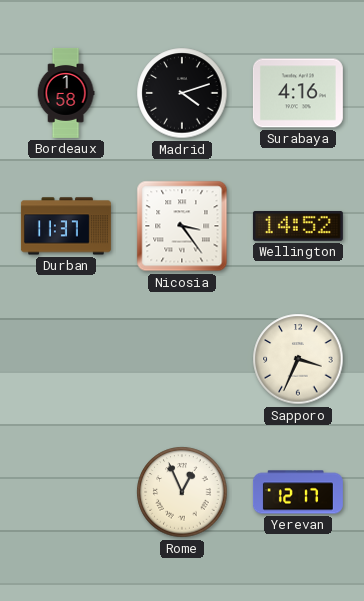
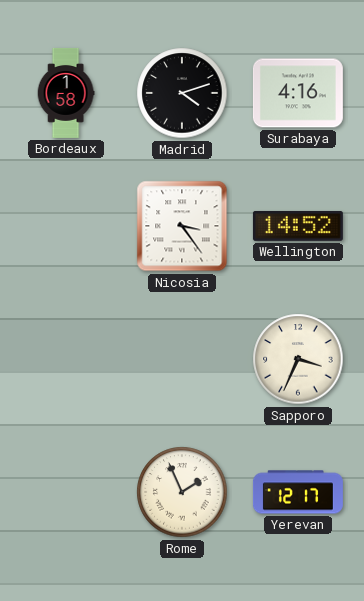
Durban: 11:37 -> none
Rome: 12:56 -> 1:56
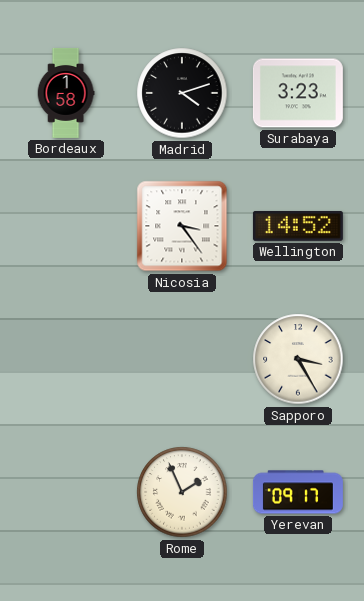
Surabaya: 4:16 -> 3:23
Sapporo: 3:34 -> 3:25
Yerevan: 12:17 -> 09:17
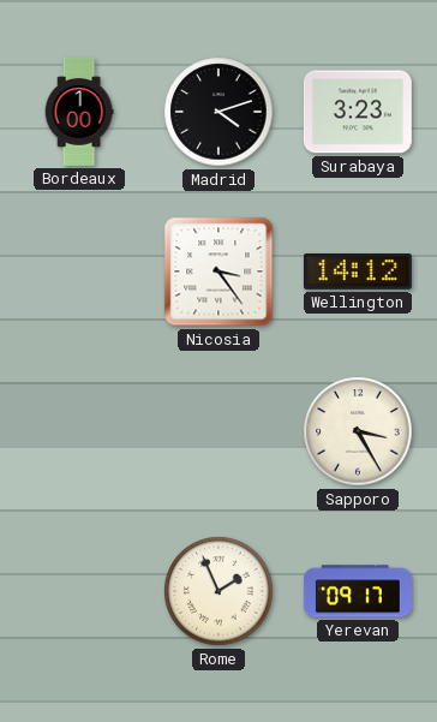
Bordeaux: 1:58 -> 1:00
Wellington: 14:52 -> 14:12
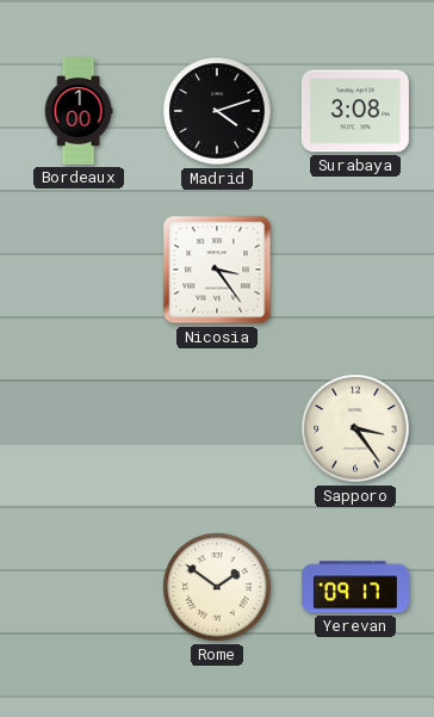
Surabaya: 3:23 -> 3:08
Wellington: 14:12 -> none
Sapporo: 3:25 -> 3:24
Rome: 1:56 -> 1:51
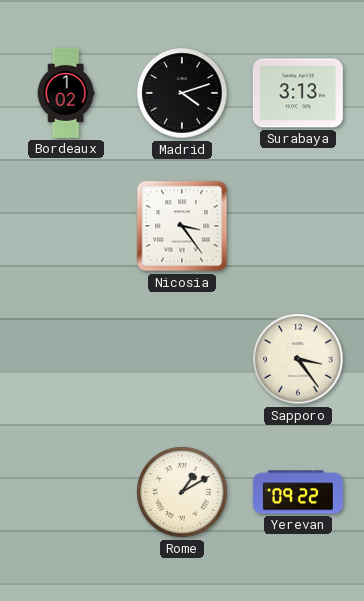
Bordeaux: 1:00 -> 1:02
Surabaya: 3:08 -> 3:13
Rome: 1:51 -> 1:10
Yerevan: 09:17 -> 09:22
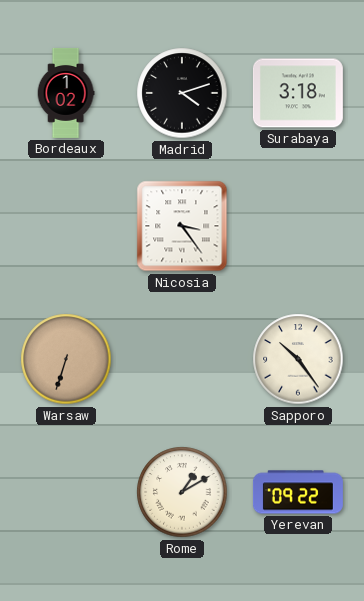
Surabaya: 3:13 -> 3:18
Warsaw: none -> 6:33
Sapporo: 3:24 -> 10:24
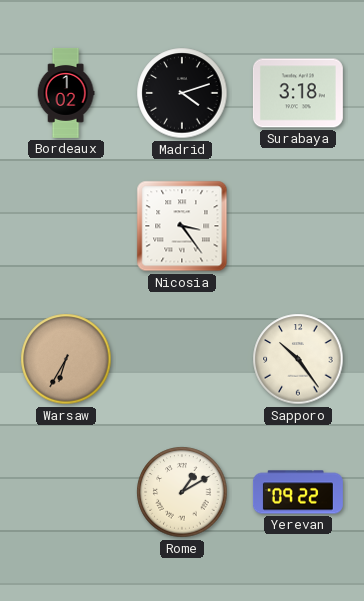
Warsaw: 6:33 -> 6:35
